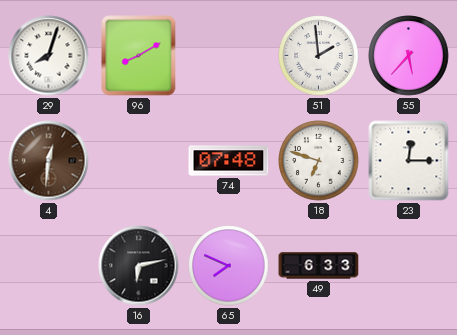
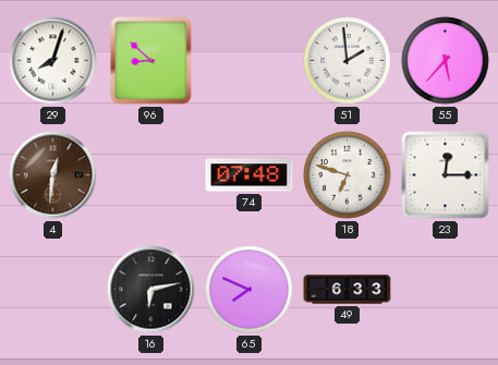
96: 8:10 -> 8:52
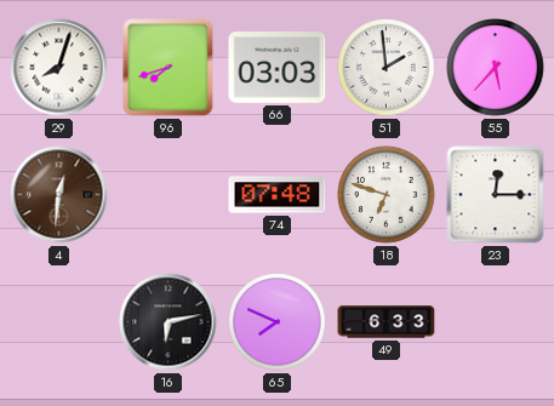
96: 8:52 -> 7:42
66: none -> 03:03
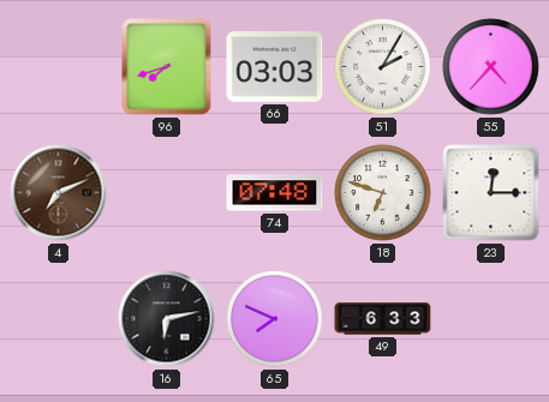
29: 8:03 -> none
51: 1:59 -> 2:05
55: 5:37 -> 4:37
4: 12:31 -> 7:11
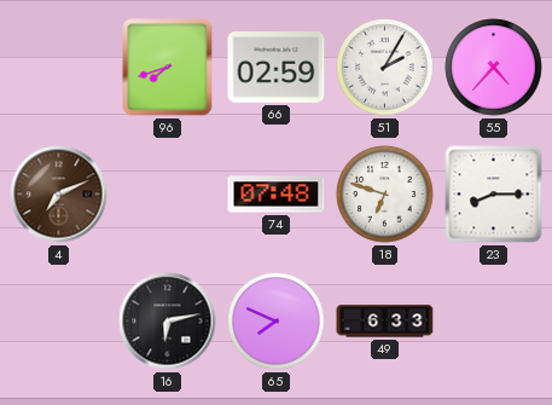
66: 03:03 -> 02:59
23: 12:15 -> 8:15
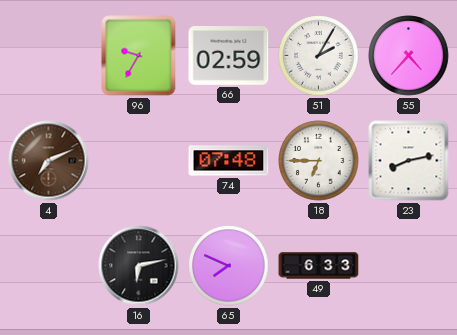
96: 7:42 -> 9:35
18: 6:48 -> 6:45
23: 8:15 -> 8:13
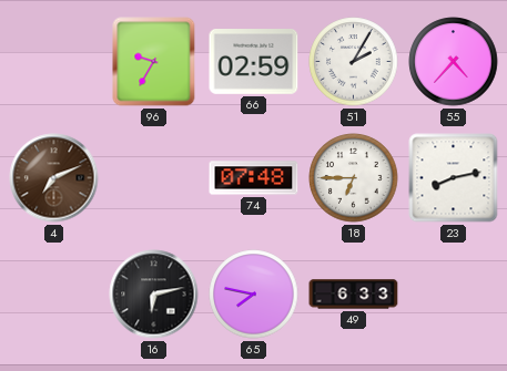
65: 7:49 -> 7:47
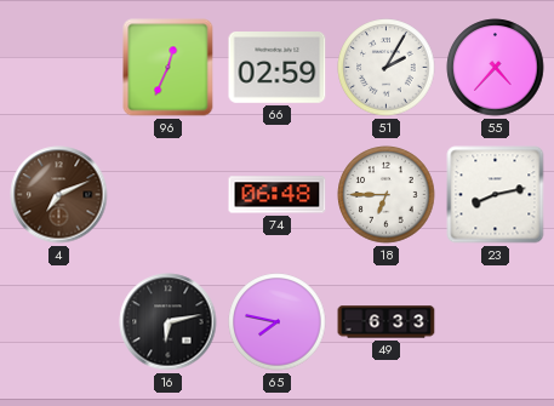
96: 9:35 -> 12:34
74: 07:48 -> 06:48
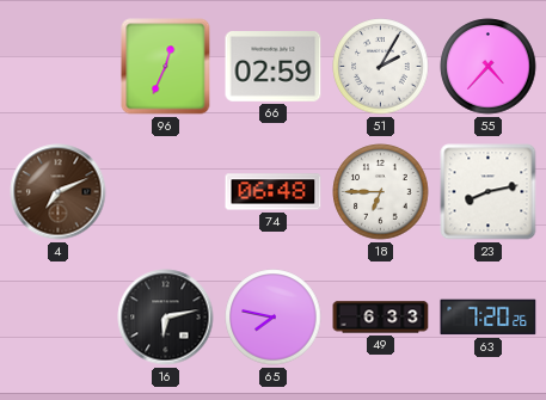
63: none -> 7:20
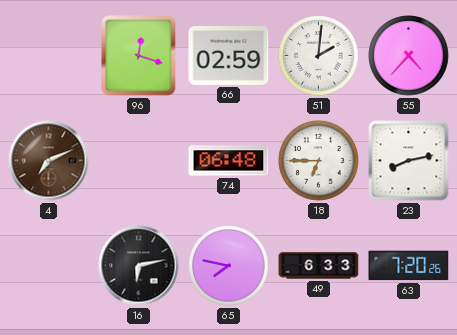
96: 12:34 -> 12:18
51: 2:05 -> 2:01
